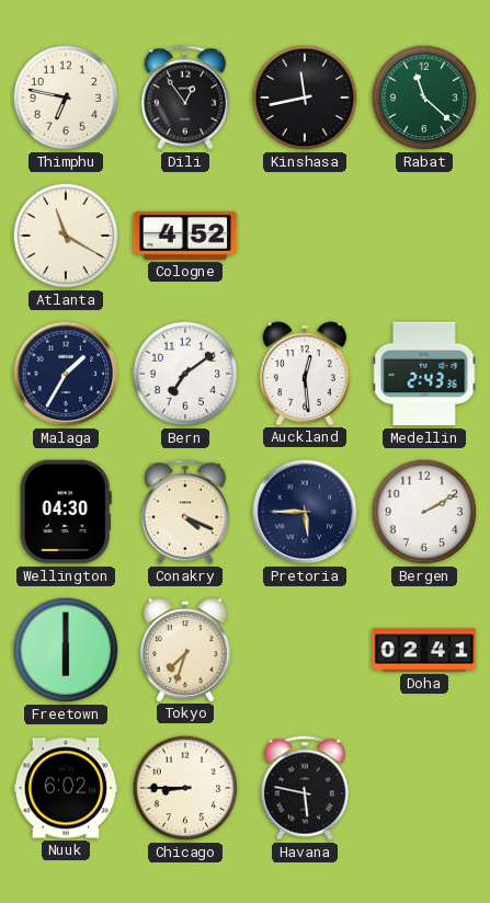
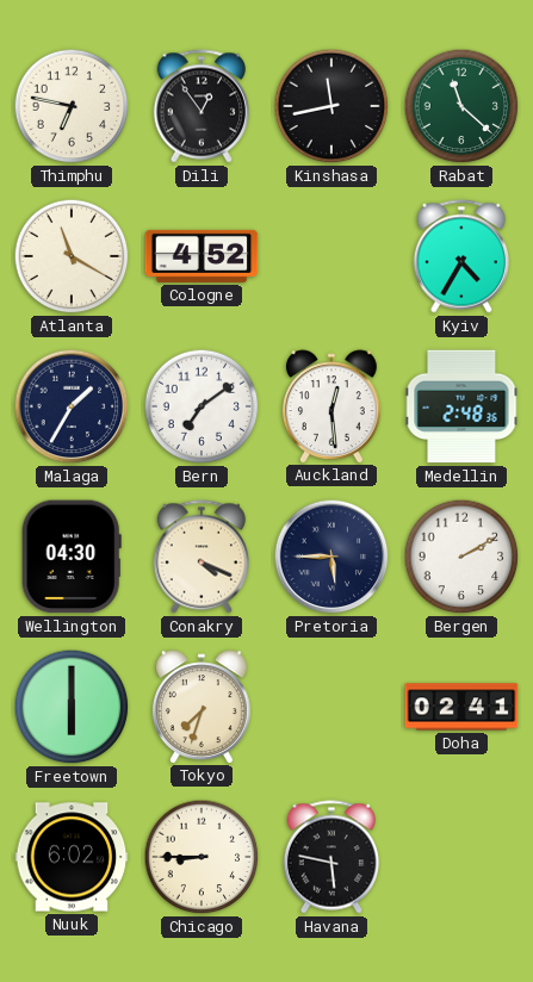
Kyiv: none -> 4:35
Medellin: 2:43 -> 2:48
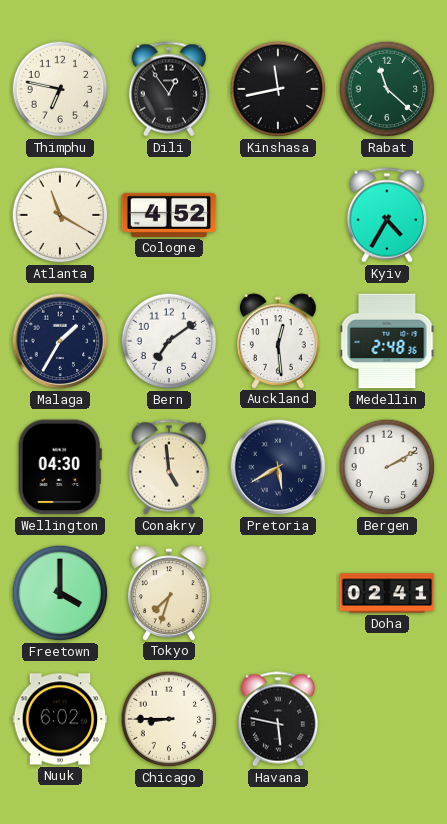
Conakry: 4:19 -> 4:59
Pretoria: 5:45 -> 5:40
Freetown: 6:00 -> 4:00
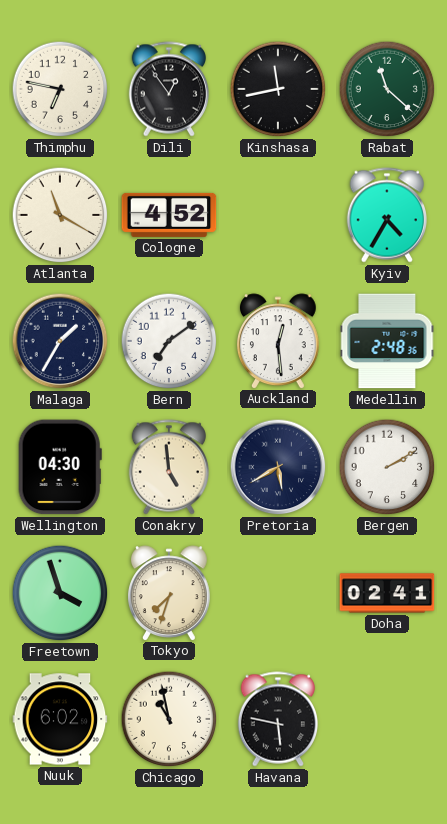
Freetown: 4:00 -> 3:57
Chicago: 8:45 -> 10:58
